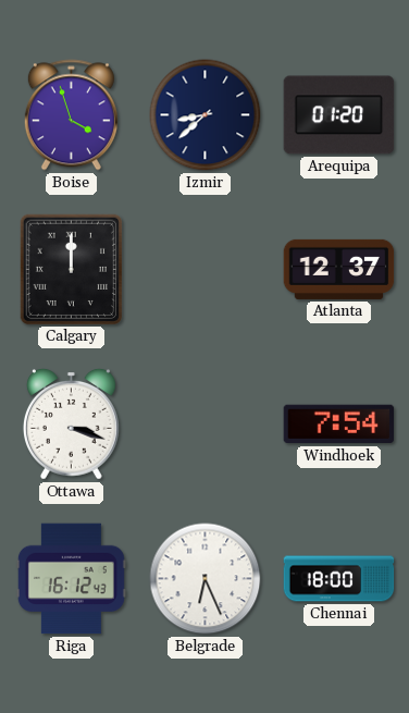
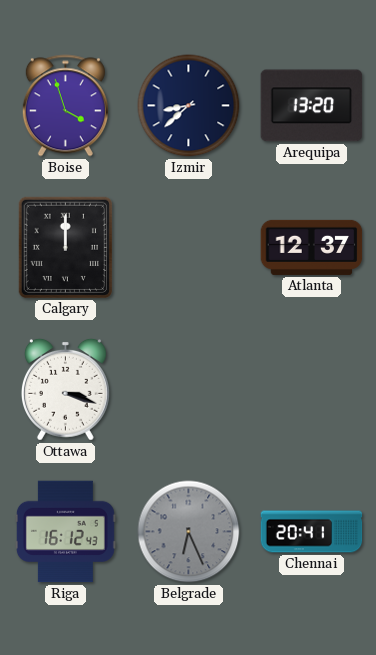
Arequipa: 01:20 -> 13:20
Windhoek: 7:54 -> none
Belgrade dial: white -> grey
Chennai: 18:00 -> 20:41
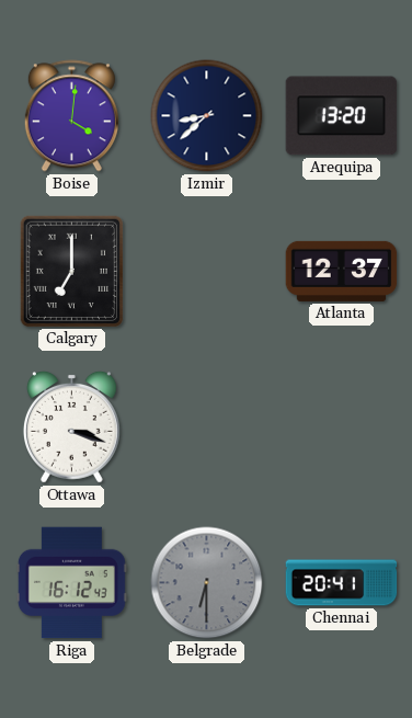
Boise: 3:57 -> 4:01
Calgary: 12:00 -> 7:00
Belgrade: 6:26 -> 6:30
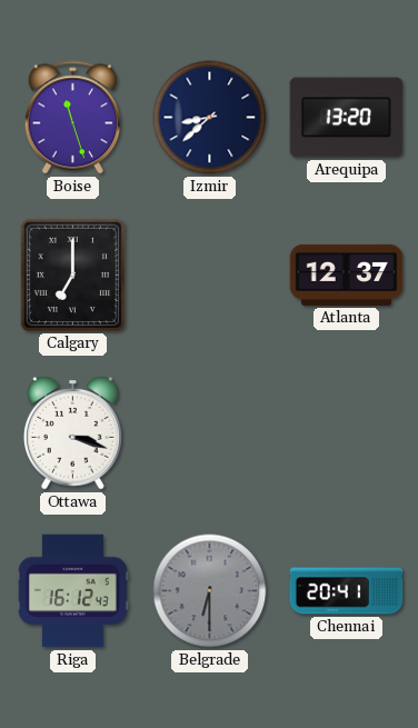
Boise: 4:01 -> 11:27
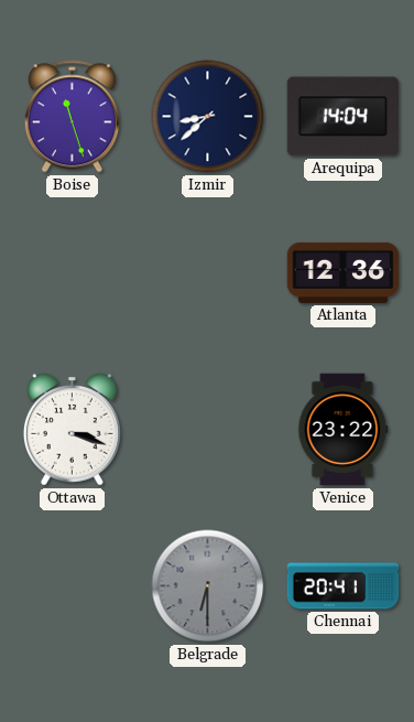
Arequipa: 13:20 -> 14:04
Calgary: 7:00 -> none
Atlanta: 12:37 -> 12:36
Venice: none -> 23:22
Riga: 16:12 -> none
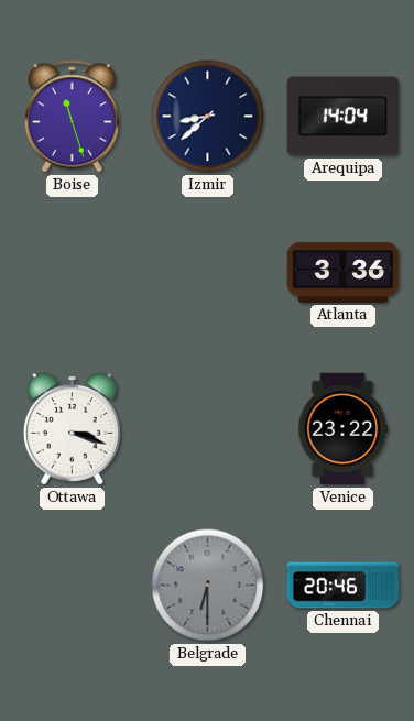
Atlanta: 12:36 -> 3:36
Chennai: 20:41 -> 20:46
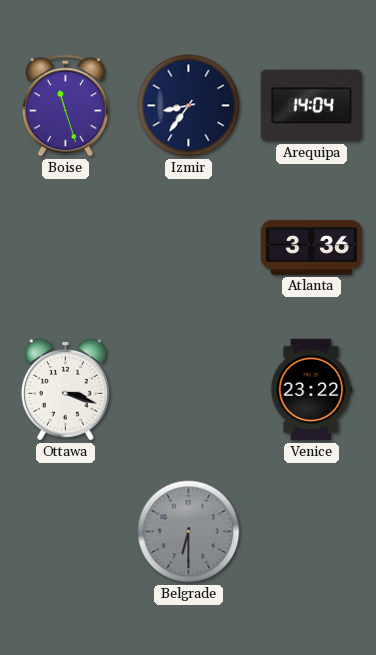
Izmir: 8:38 -> 8:36
Chennai: 20:46 -> none
